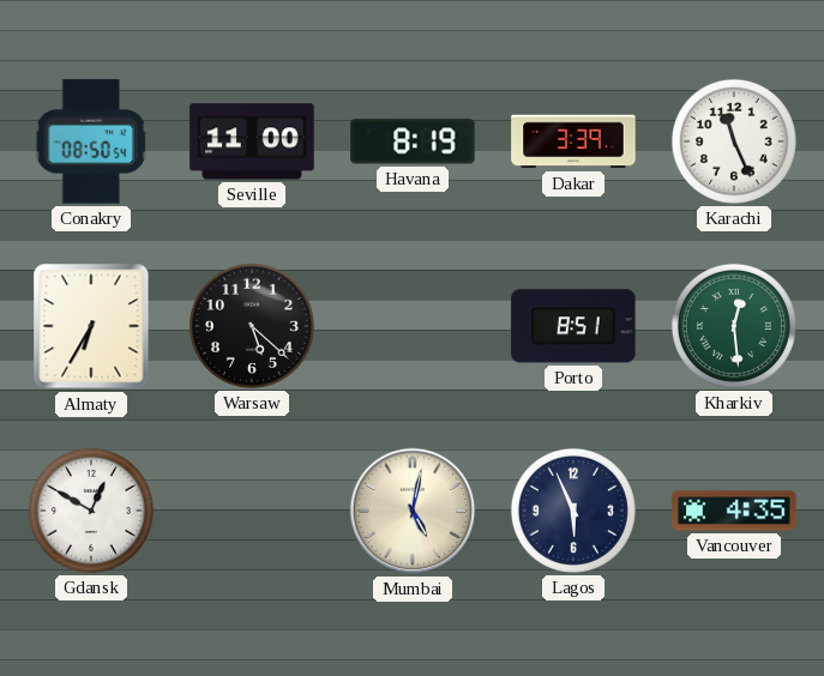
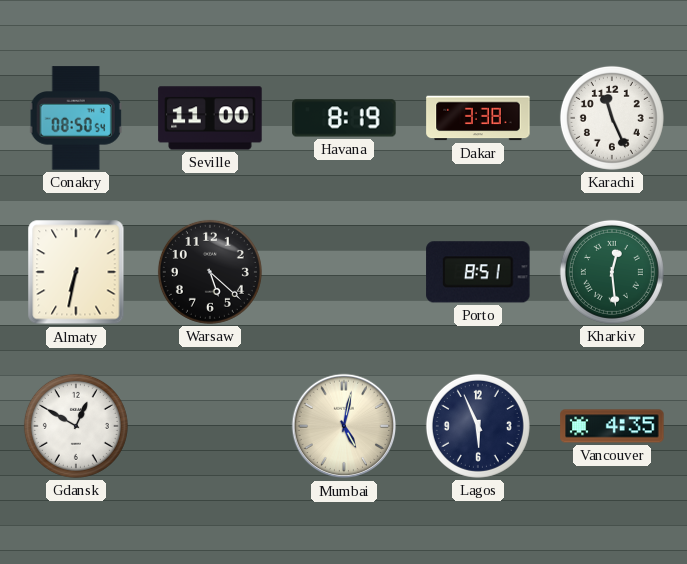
Dakar: 3:39 -> 3:38
Almaty: 6:35 -> 6:32
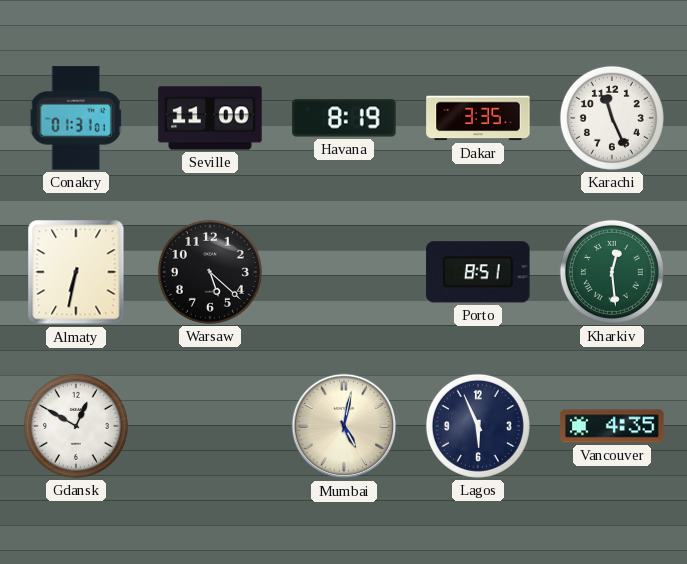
Conakry: 08:50 -> 01:31
Dakar: 3:38 -> 3:35
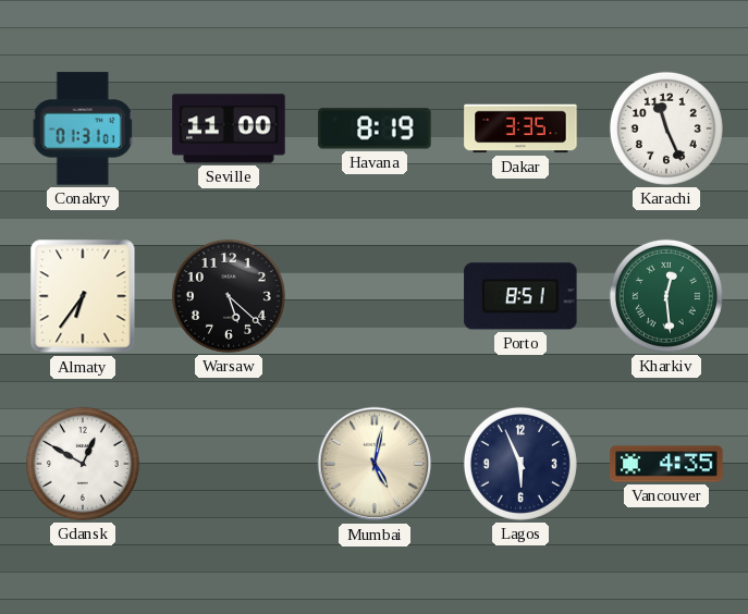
Almaty: 6:32 -> 6:36
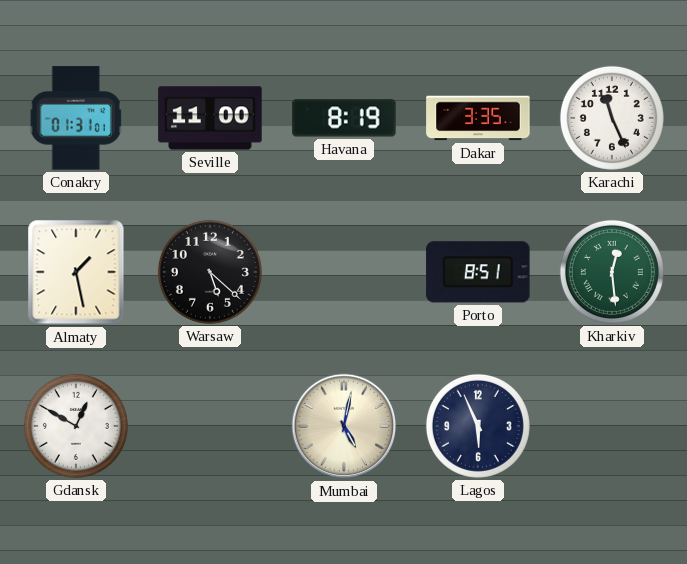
Almaty: 6:36 -> 1:28
Vancouver: 4:35 -> none
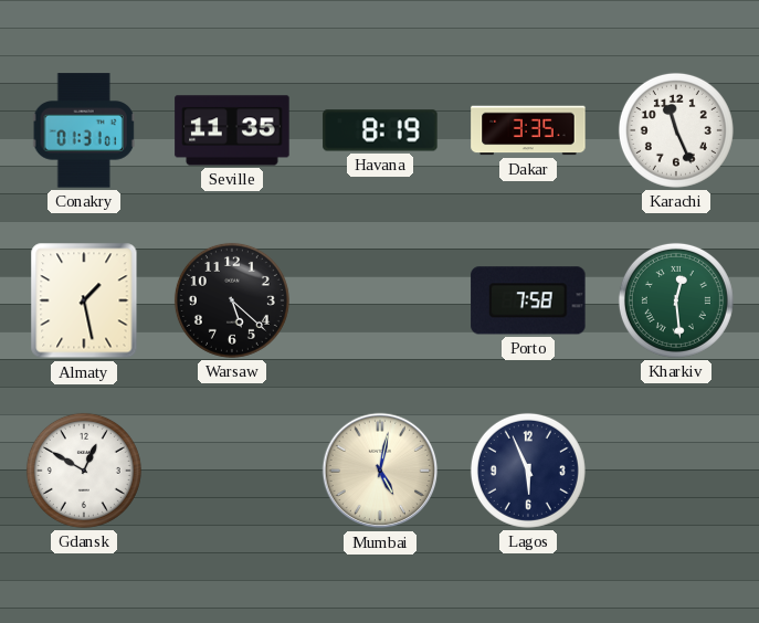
Seville: 11:00 -> 11:35
Porto: 8:51 -> 7:58
